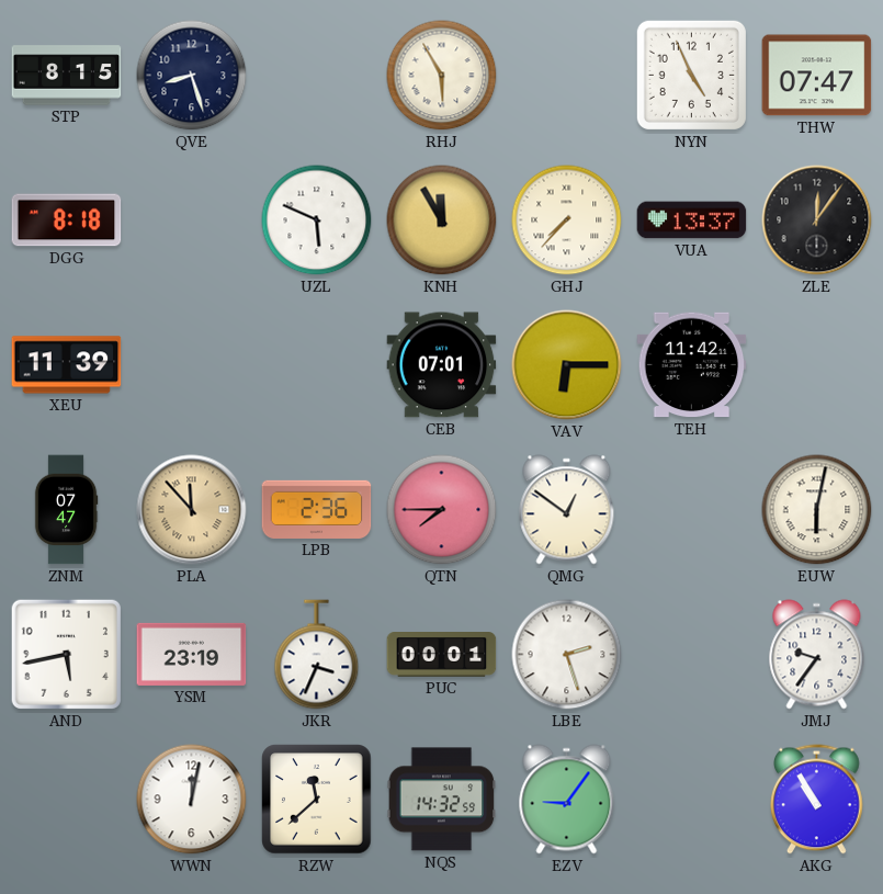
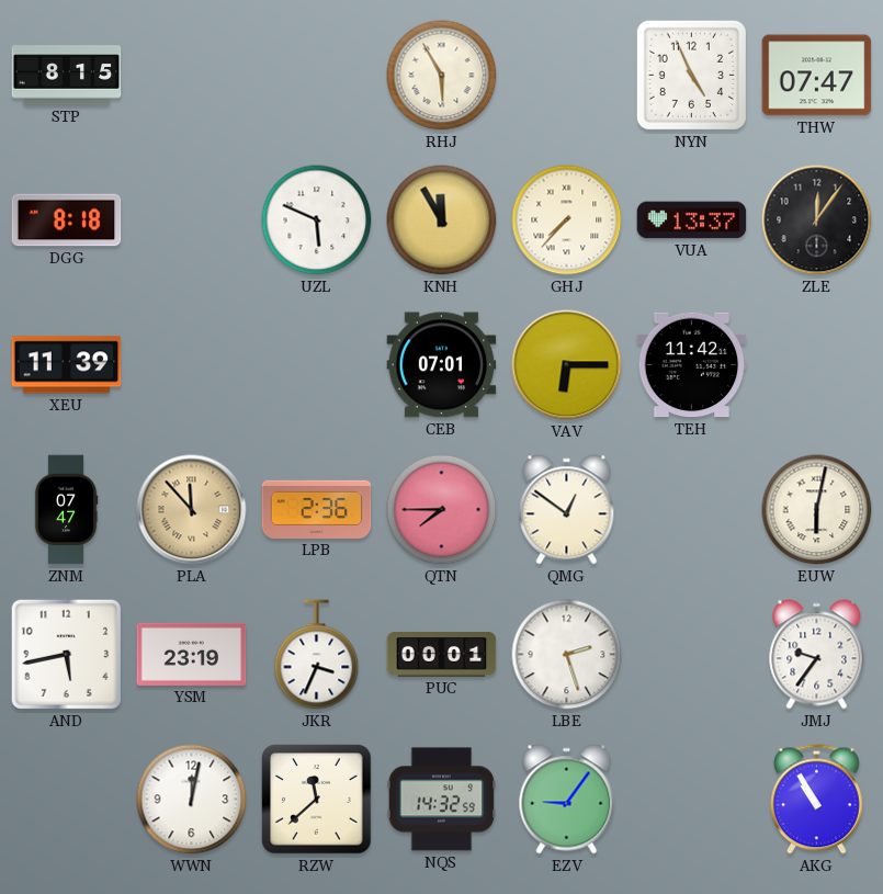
QVE: 8:27 -> none
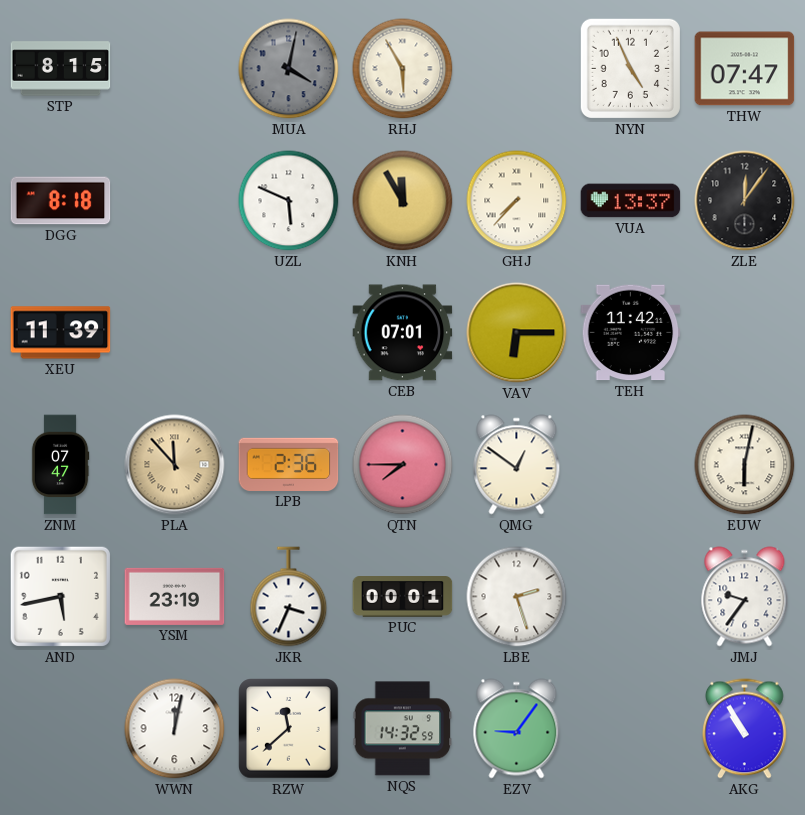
MUA: none -> 4:02
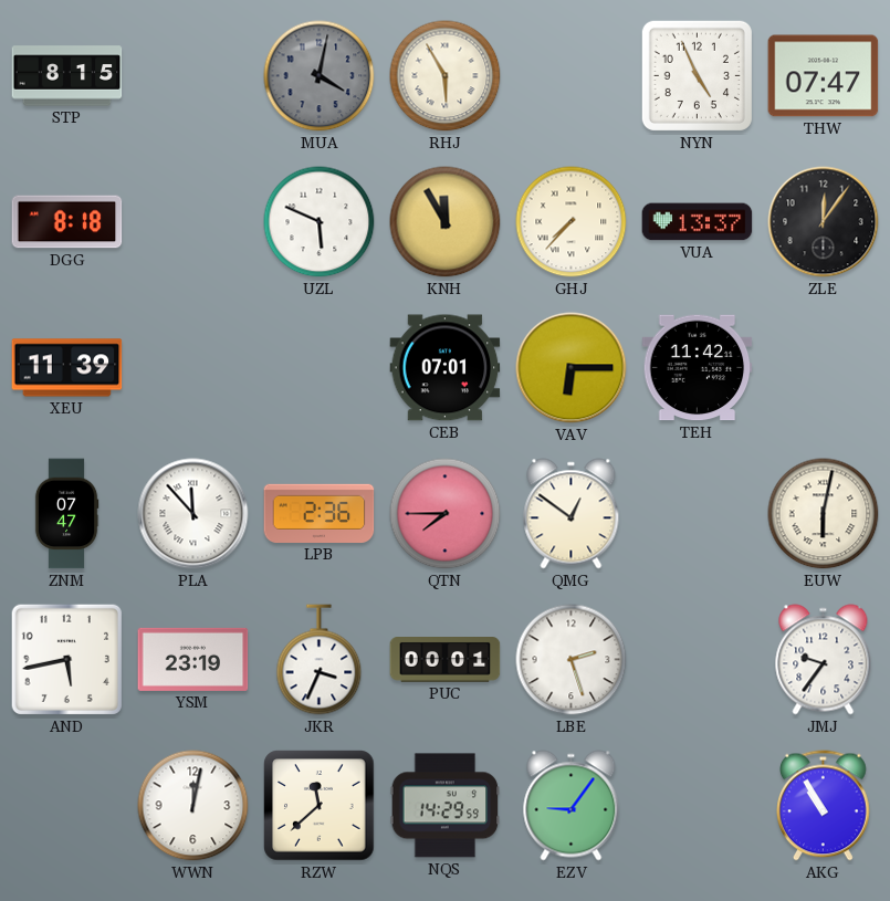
PLA dial: champagne -> white
NQS: 14:32 -> 14:29
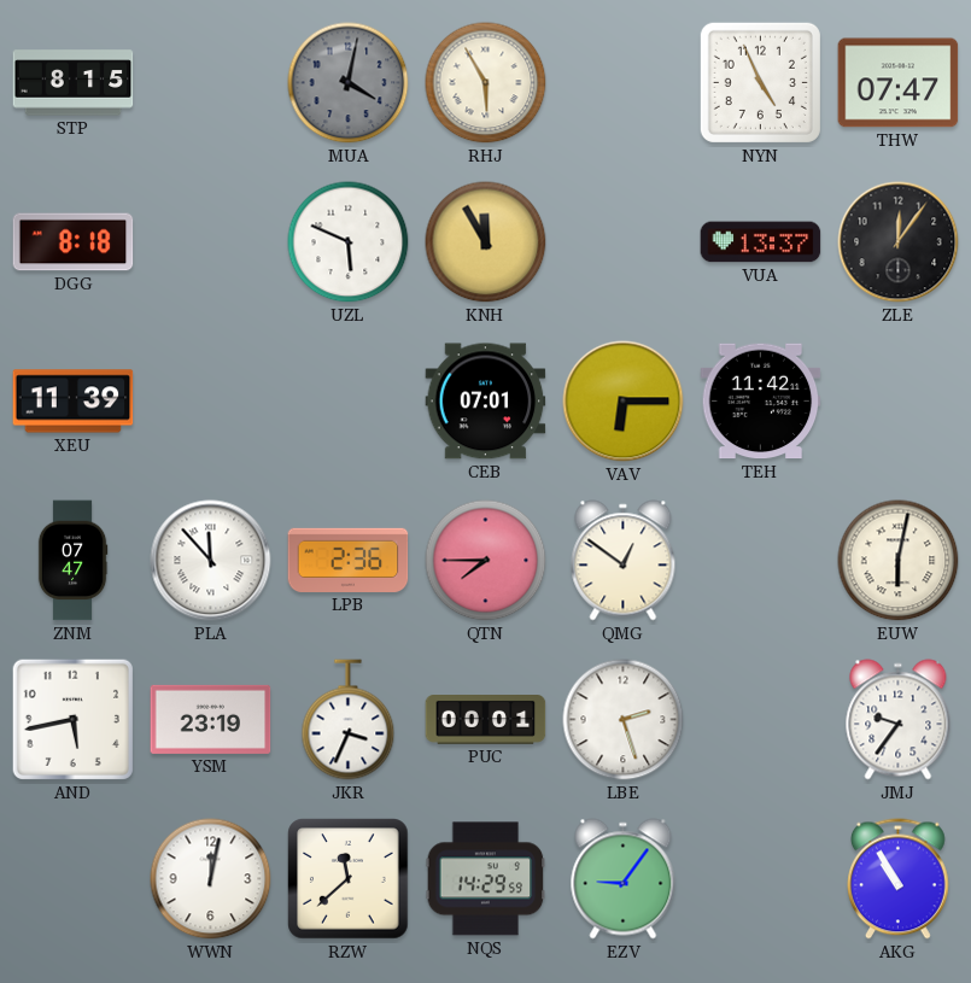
GHJ: 7:37 -> none
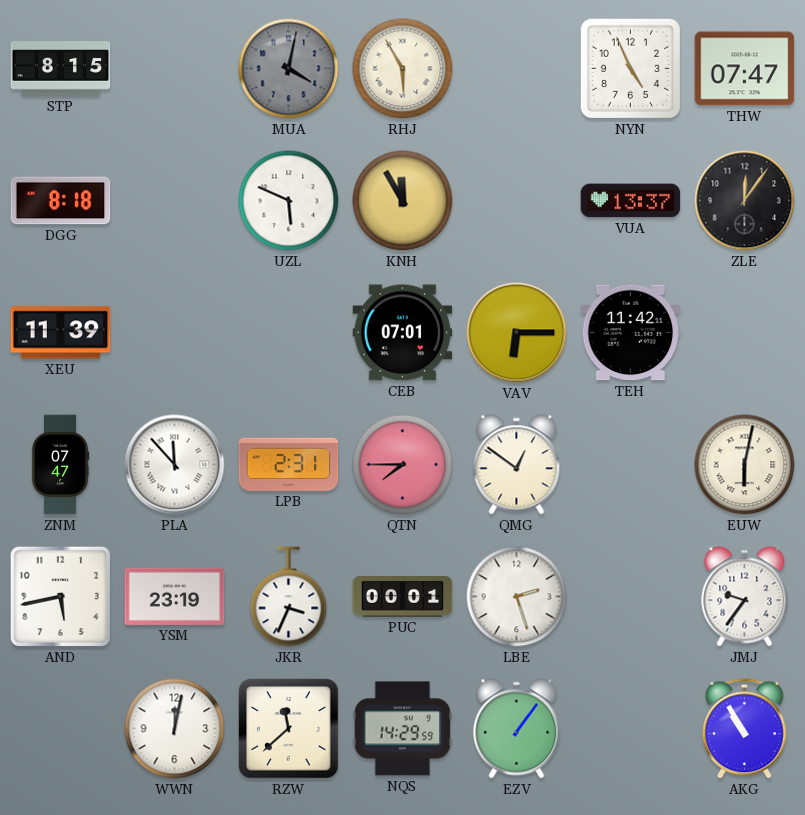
LPB: 2:36 -> 2:31
EZV: 9:06 -> 1:06
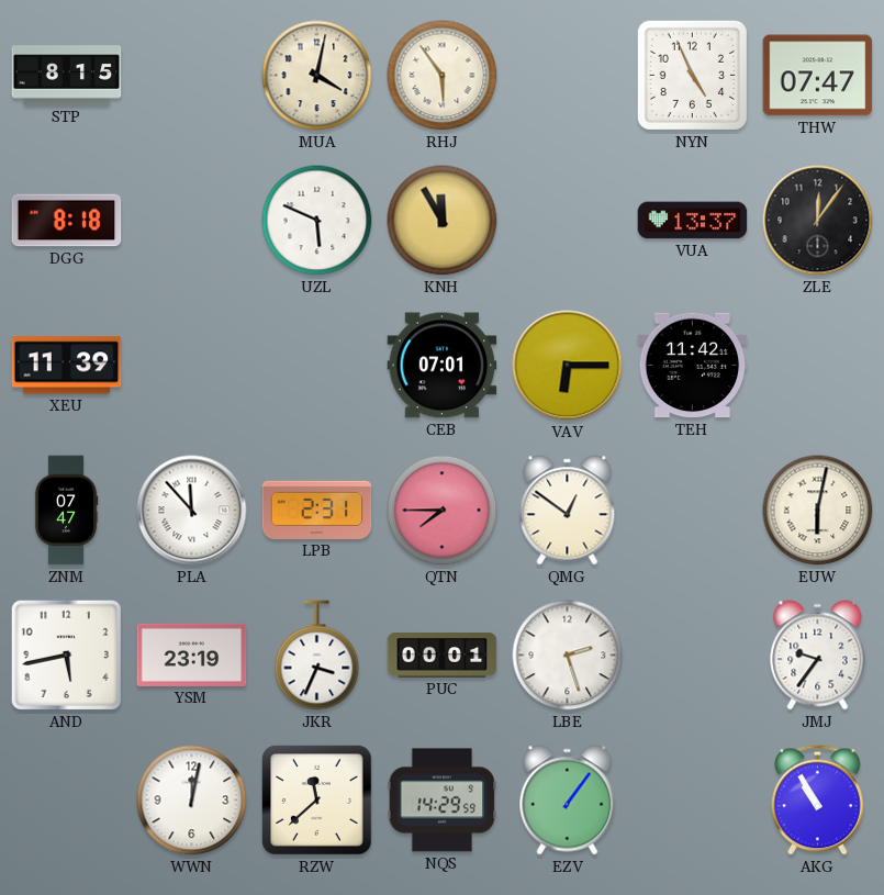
MUA dial: grey -> cream
RHJ: 5:55 -> 5:54
